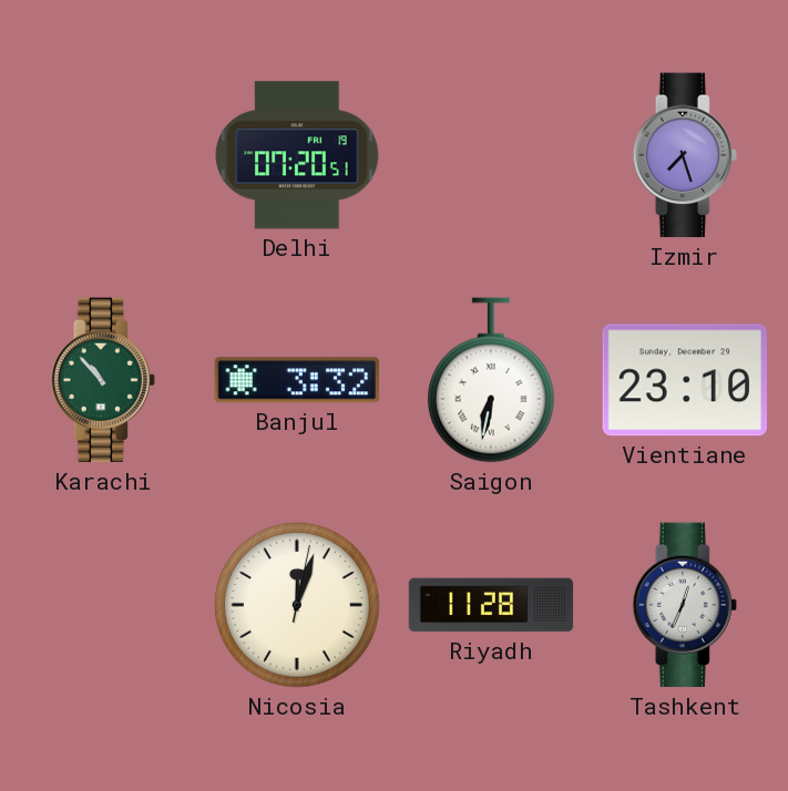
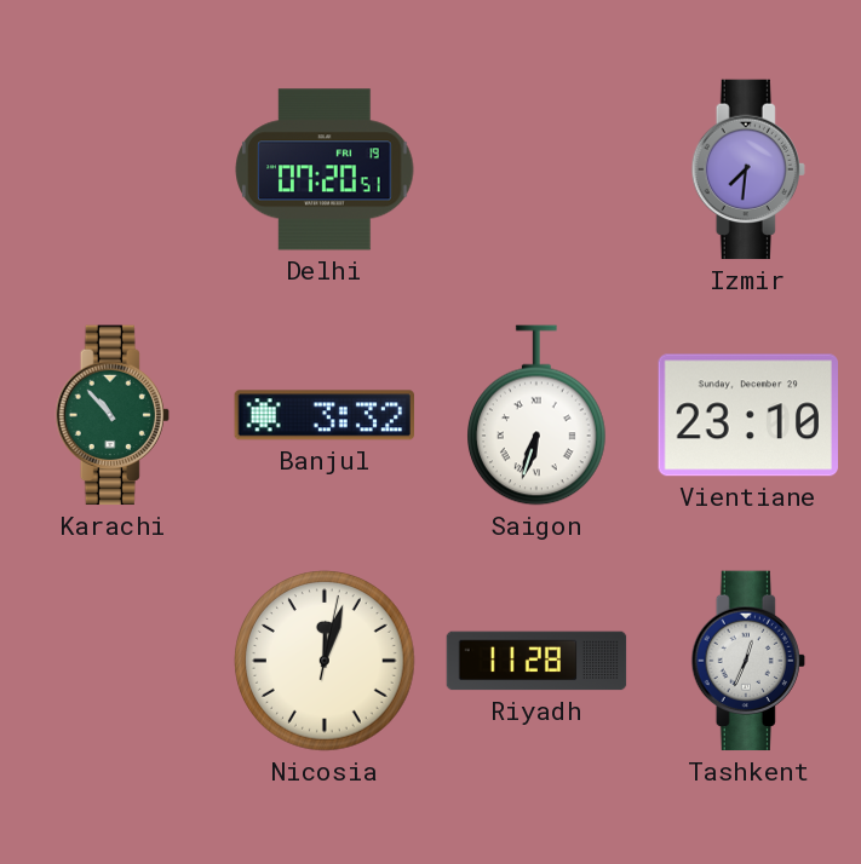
Izmir: 7:27 -> 7:31
Saigon: 6:32 -> 6:33
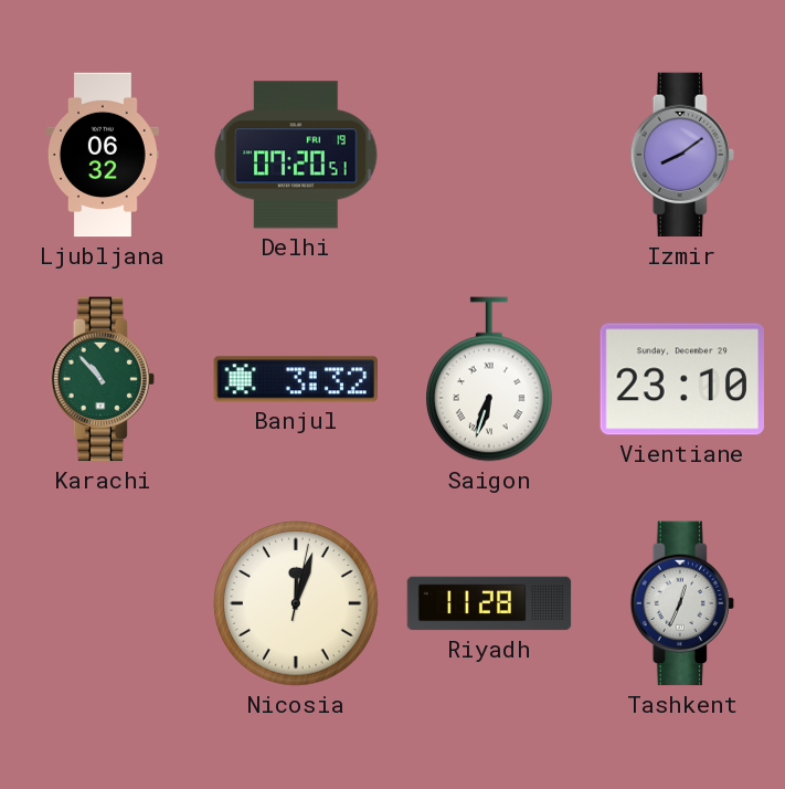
Ljubljana: none -> 06:32
Izmir: 7:31 -> 8:09
